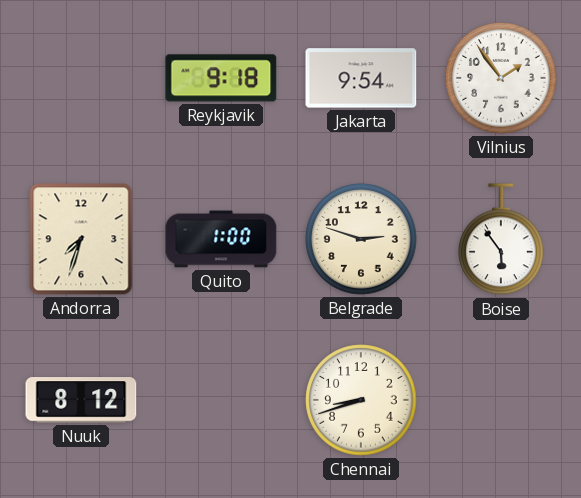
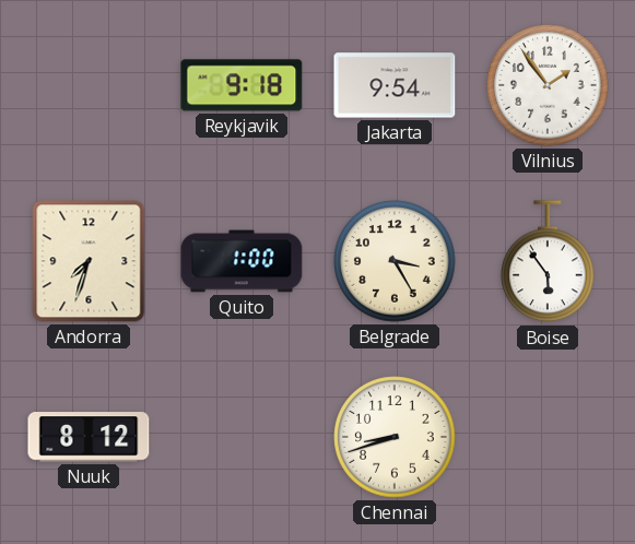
Belgrade: 2:48 -> 3:25
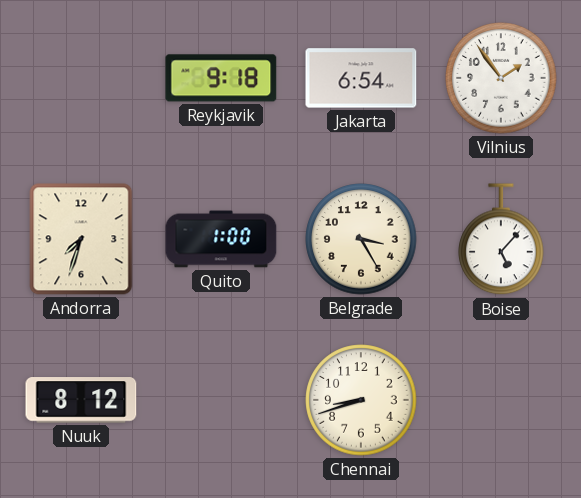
Jakarta: 9:54 -> 6:54
Boise: 5:54 -> 5:07
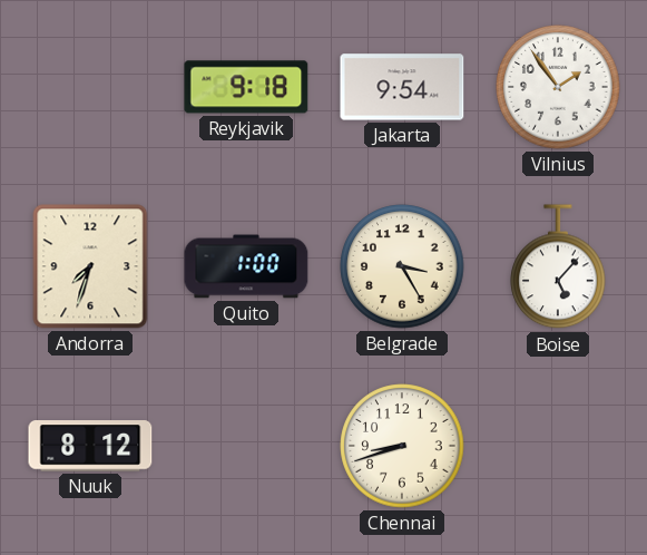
Jakarta: 6:54 -> 9:54
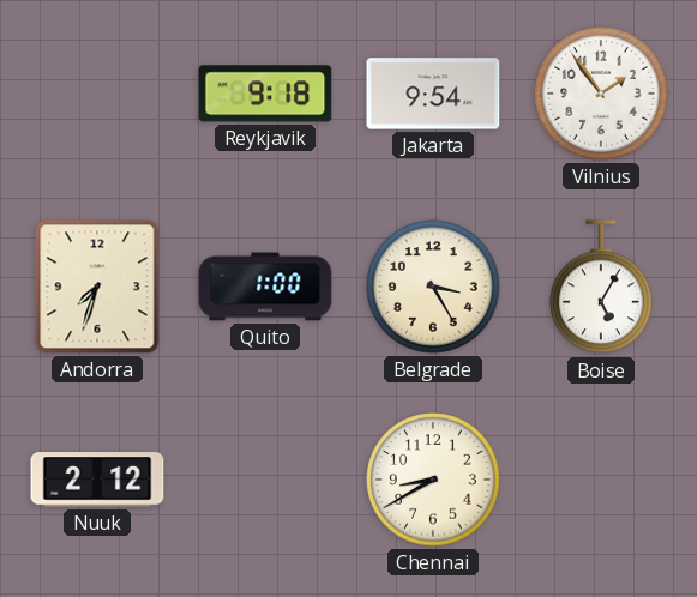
Boise: 5:07 -> 5:05
Nuuk: 8:12 -> 2:12
Chennai: 8:42 -> 8:40
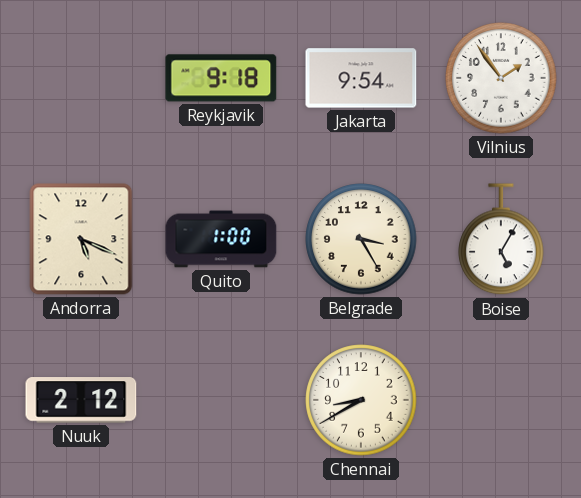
Andorra: 7:33 -> 5:19
